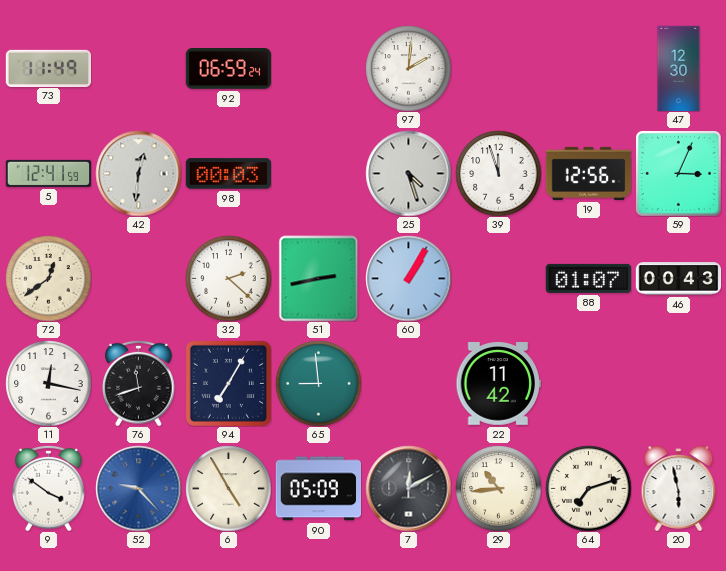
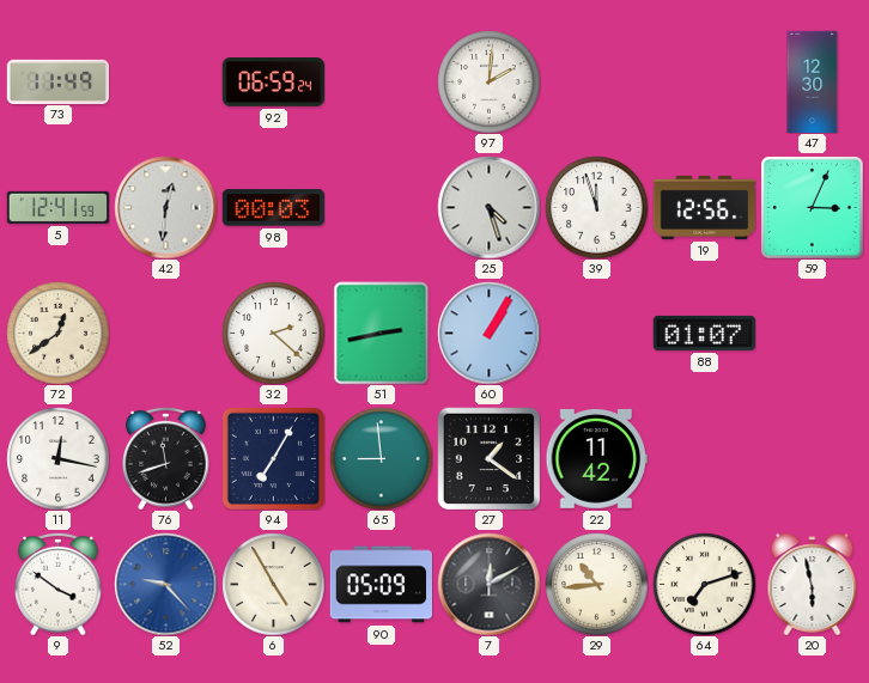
46: 00:43 -> none
27: none -> 1:21
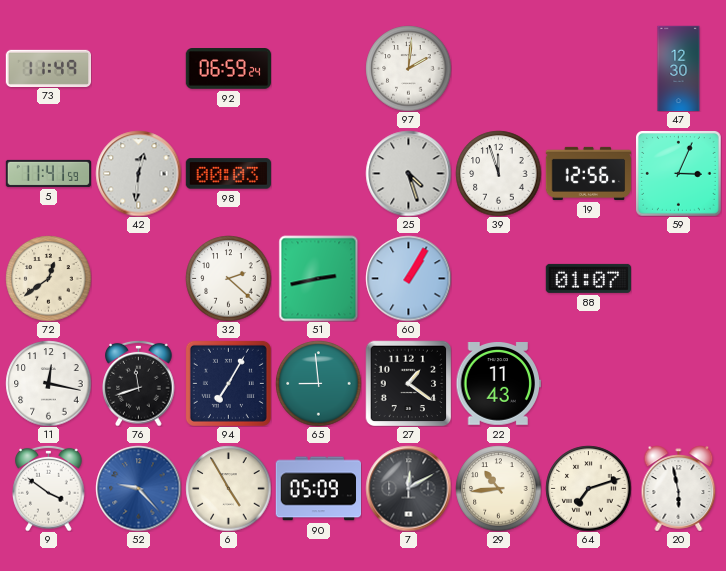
5: 12:41 -> 11:41
22: 11:42 -> 11:43
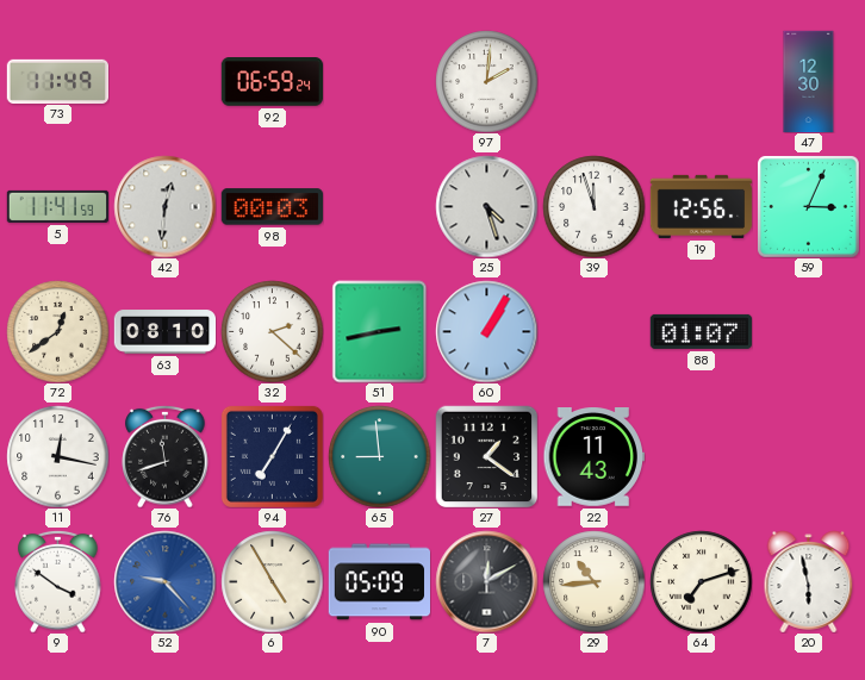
63: none -> 08:10
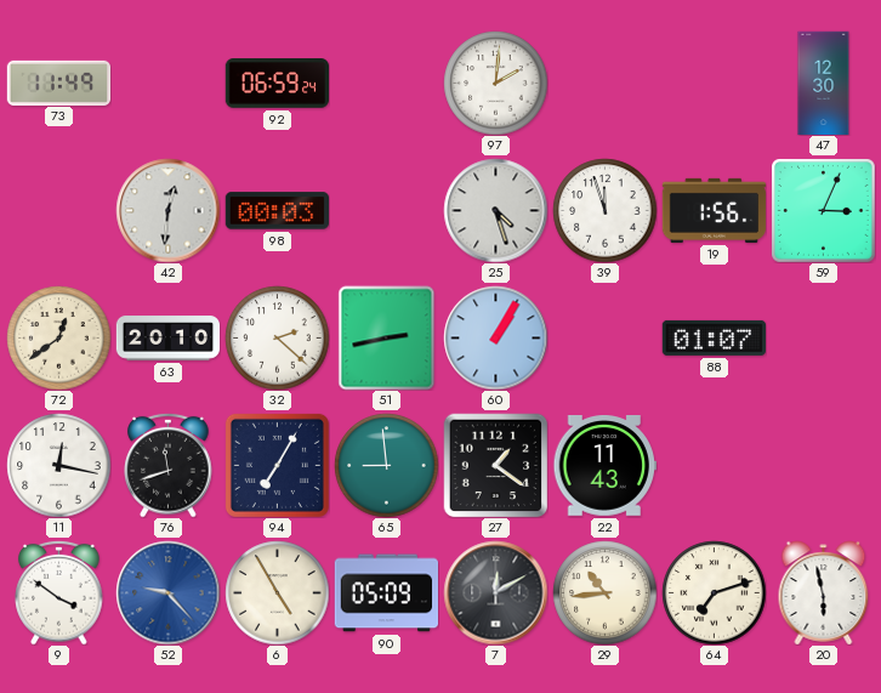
5: 11:41 -> none
19: 12:56 -> 1:56
63: 08:10 -> 20:10
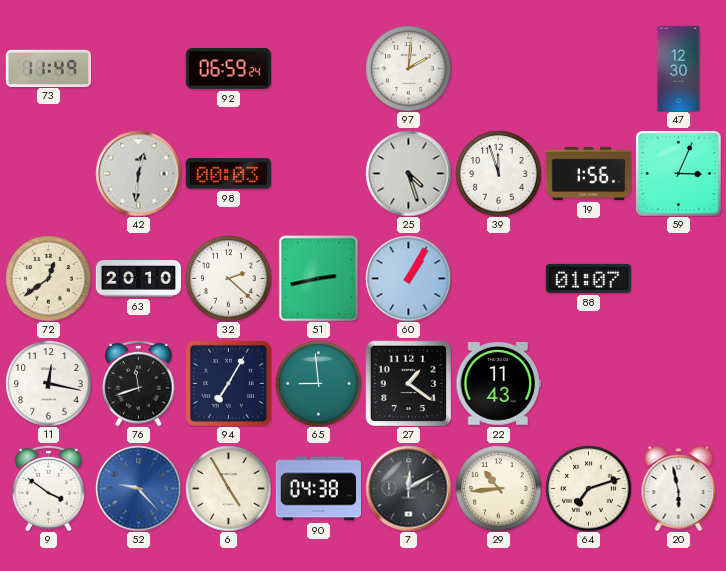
90: 05:09 -> 04:38
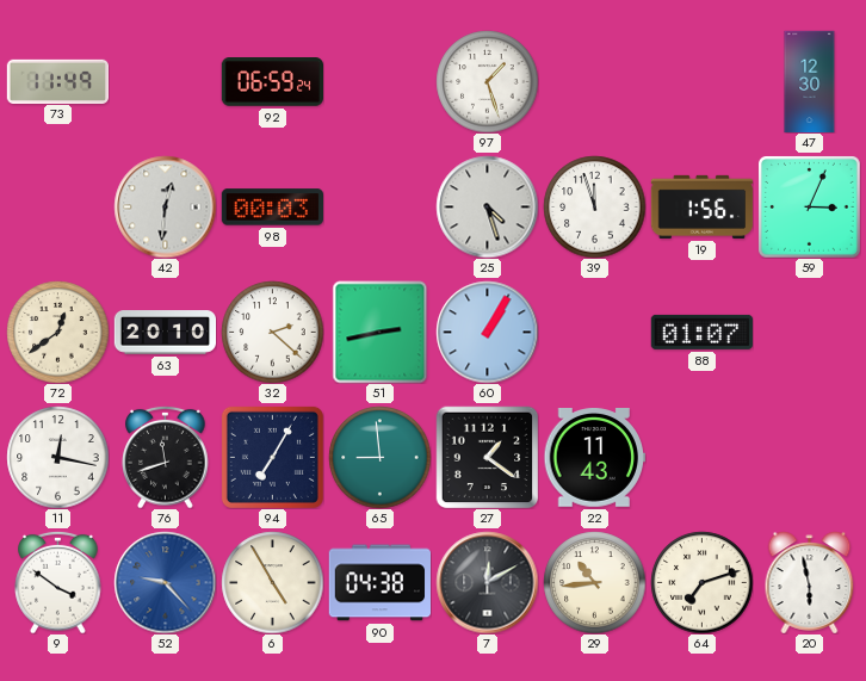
97: 2:01 -> 1:27
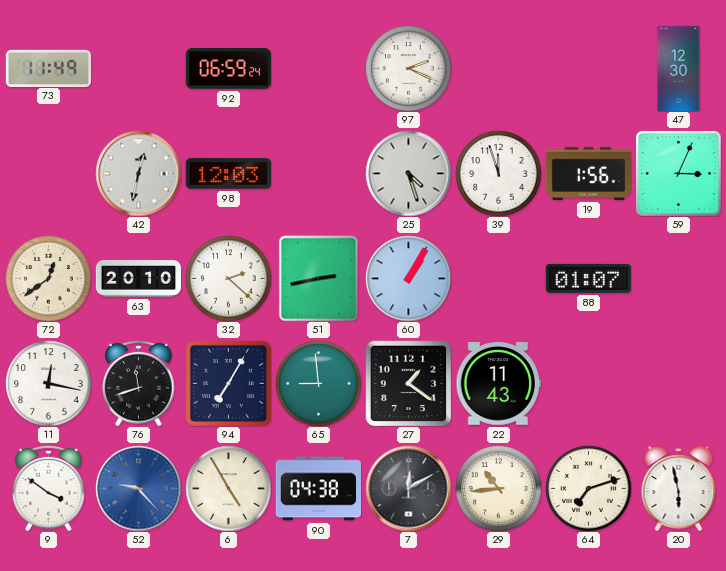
97: 1:27 -> 2:19
42: 12:31 -> 12:32
98: 00:03 -> 12:03
